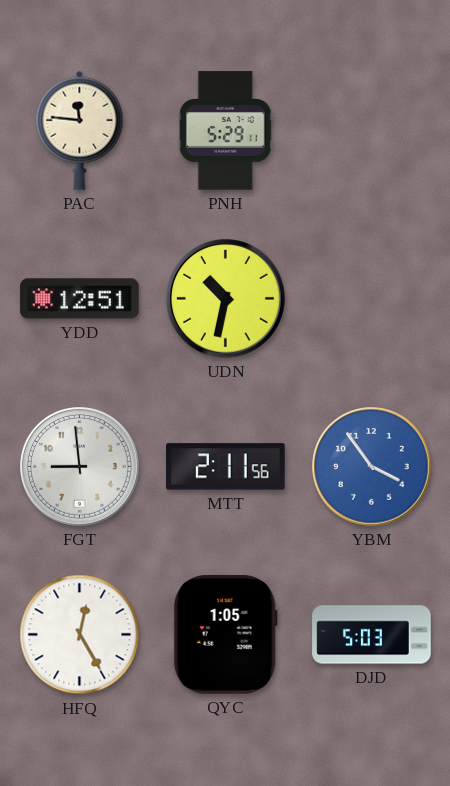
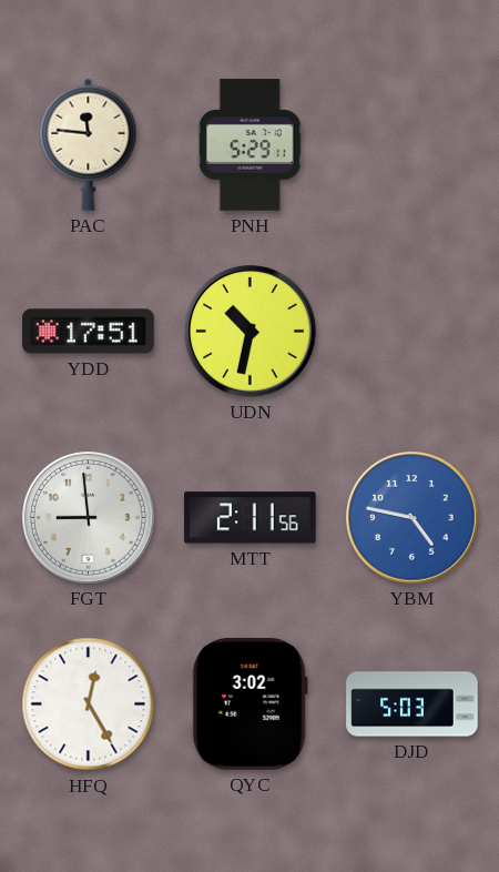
YDD: 12:51 -> 17:51
YBM: 3:54 -> 4:47
QYC: 1:05 -> 3:02
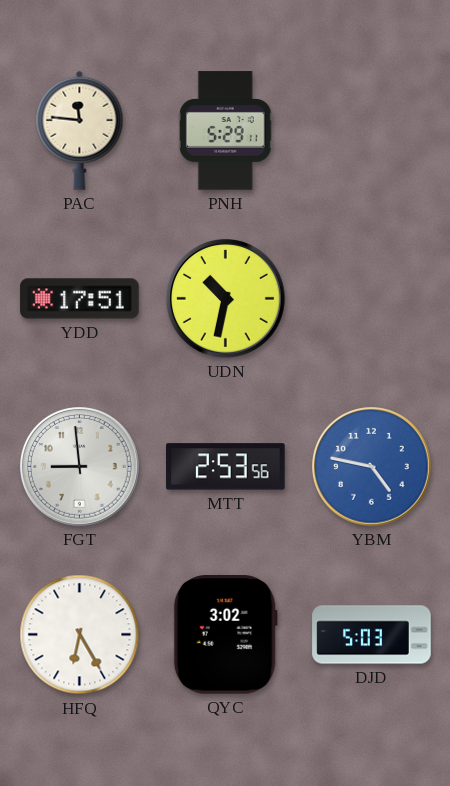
MTT: 2:11 -> 2:53
HFQ: 12:25 -> 6:25
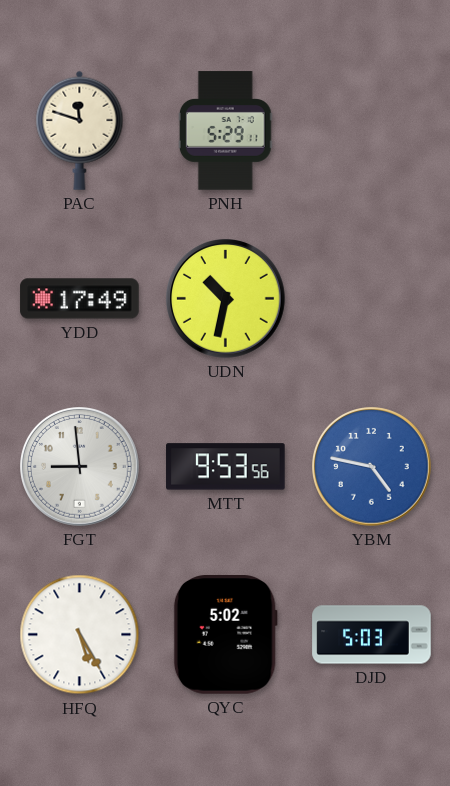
PAC: 11:46 -> 11:48
YDD: 17:51 -> 17:49
MTT: 2:53 -> 9:53
HFQ: 6:25 -> 5:25
QYC: 3:02 -> 5:02
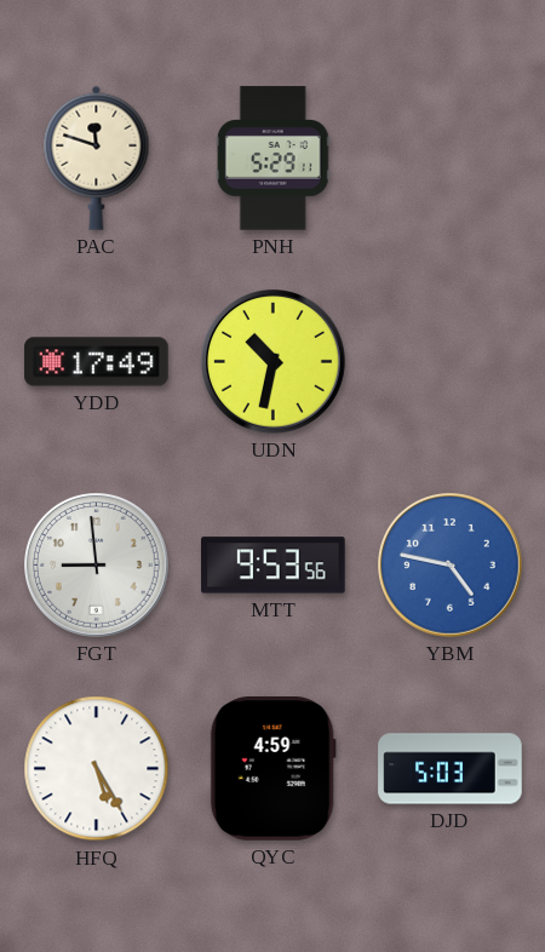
QYC: 5:02 -> 4:59
